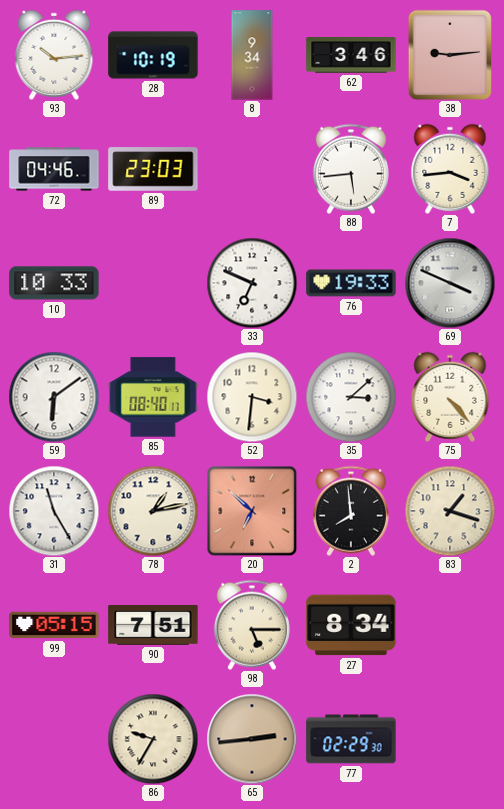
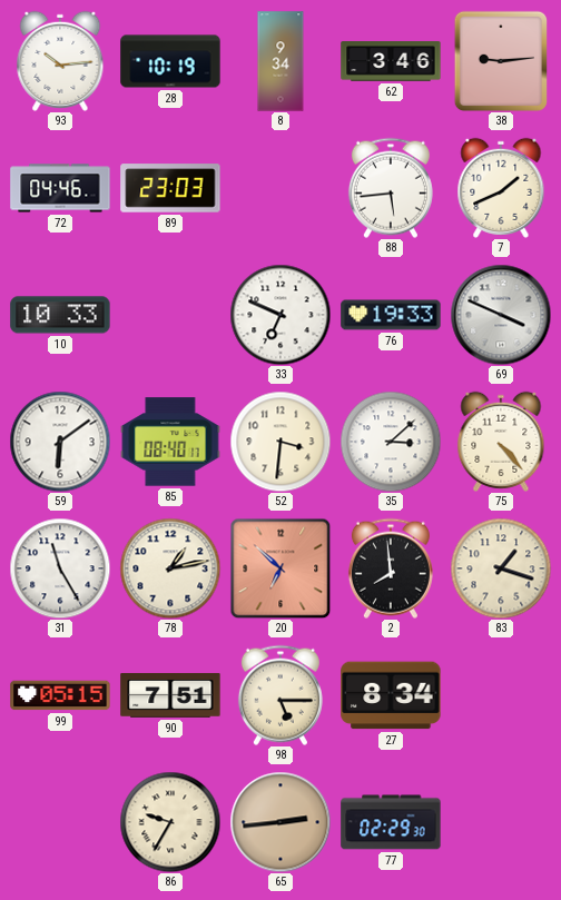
7: 3:44 -> 1:41
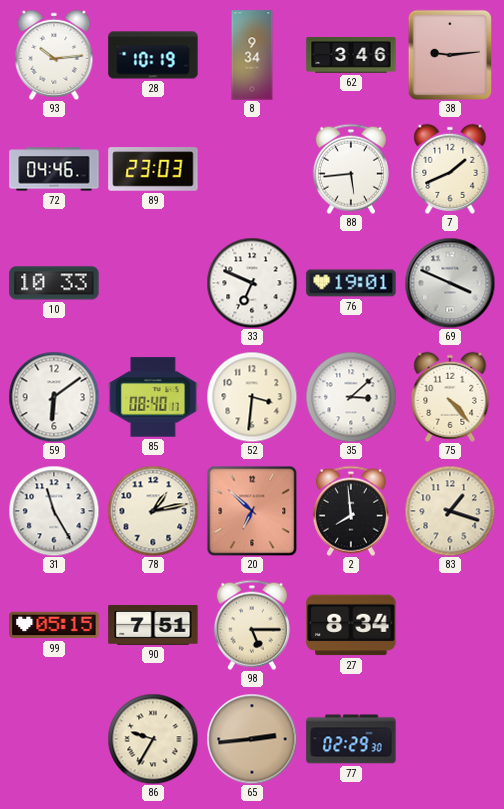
76: 19:33 -> 19:01
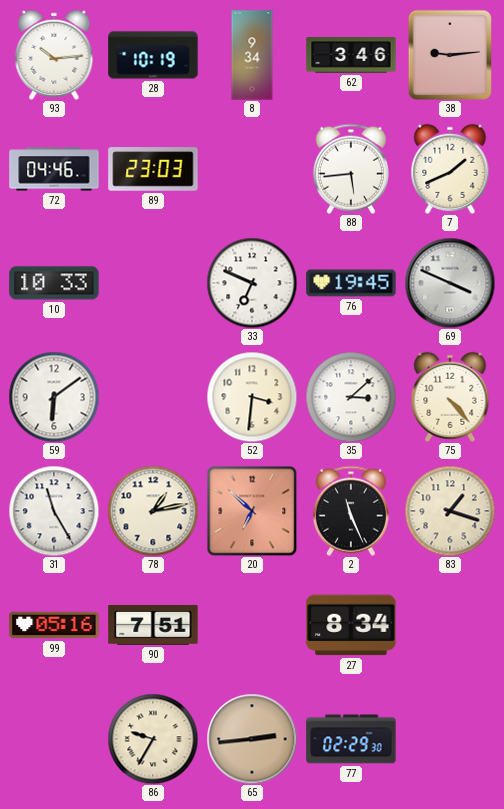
76: 19:01 -> 19:45
85: 08:40 -> none
2: 7:59 -> 11:26
99: 05:15 -> 05:16
98: 5:15 -> none
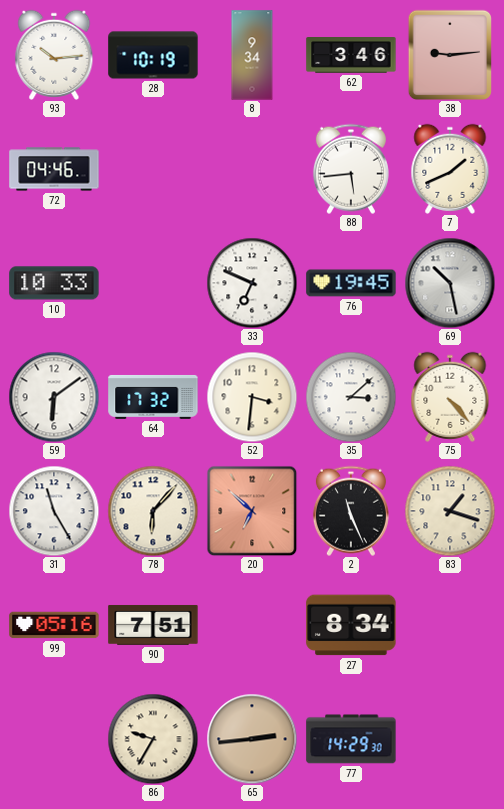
89: 23:03 -> none
69: 3:49 -> 10:28
64: none -> 17:32
78: 1:13 -> 6:07
77: 02:29 -> 14:29
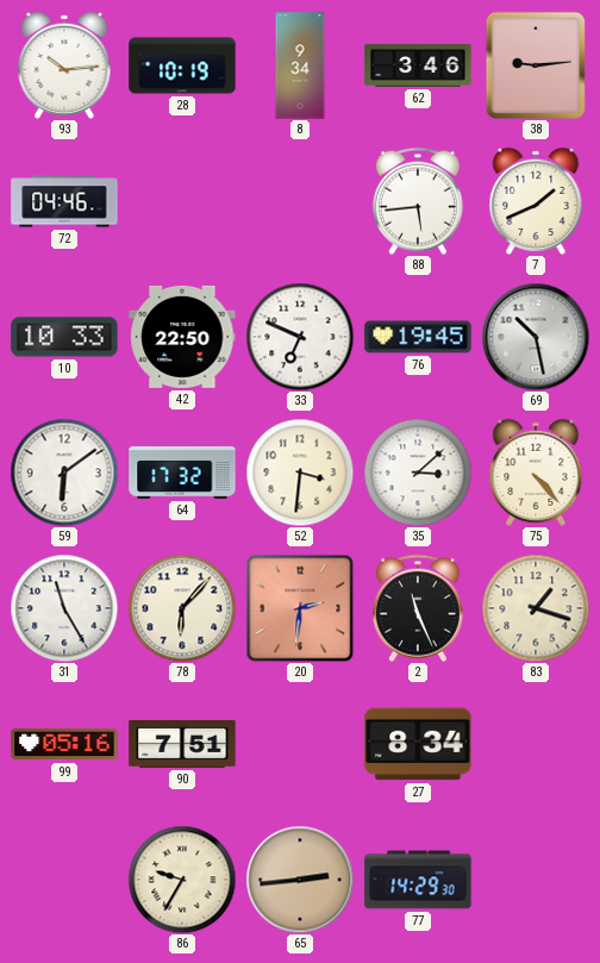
42: none -> 22:50
20: 6:52 -> 2:31
